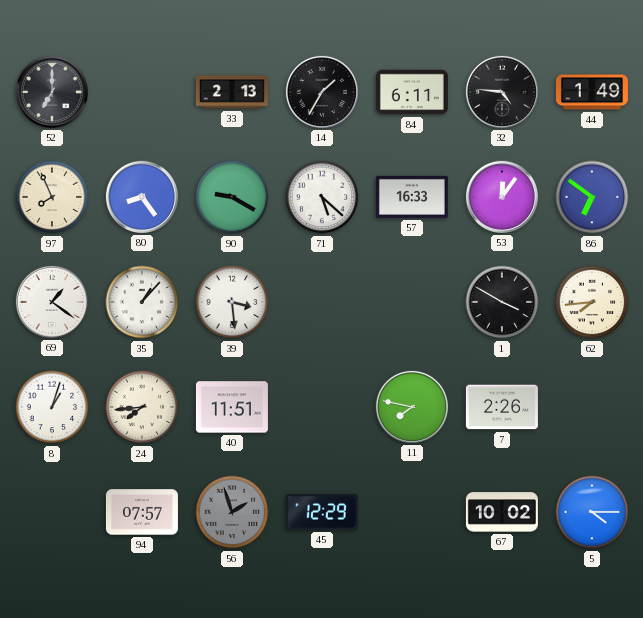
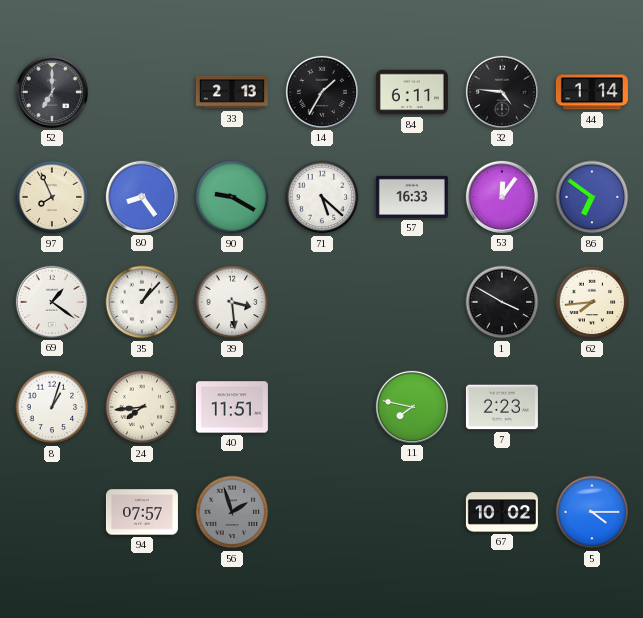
44: 1:49 -> 1:14
7: 2:26 -> 2:23
45: 12:29 -> none
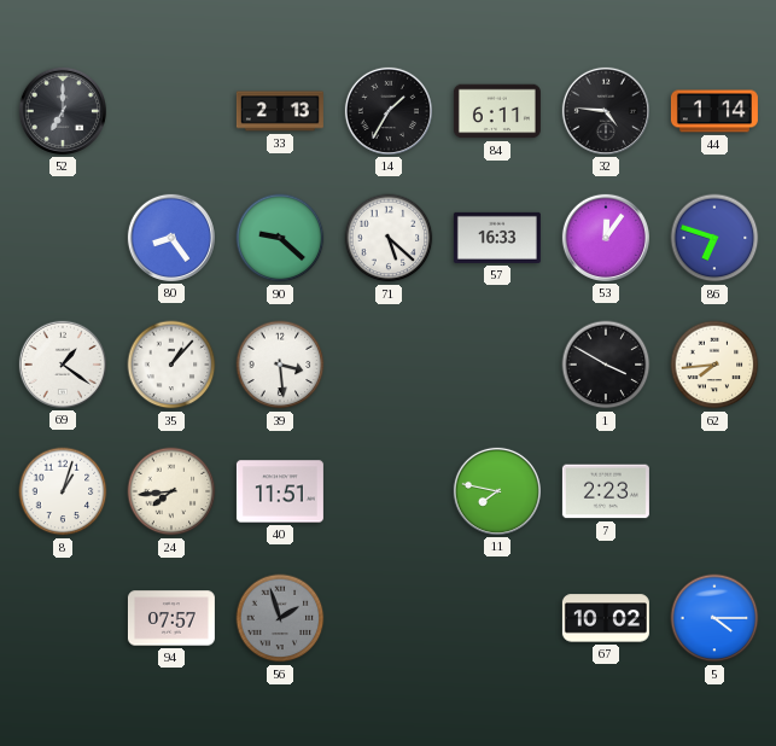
97: 7:56 -> none
90: 9:20 -> 9:22
86: 6:51 -> 6:48
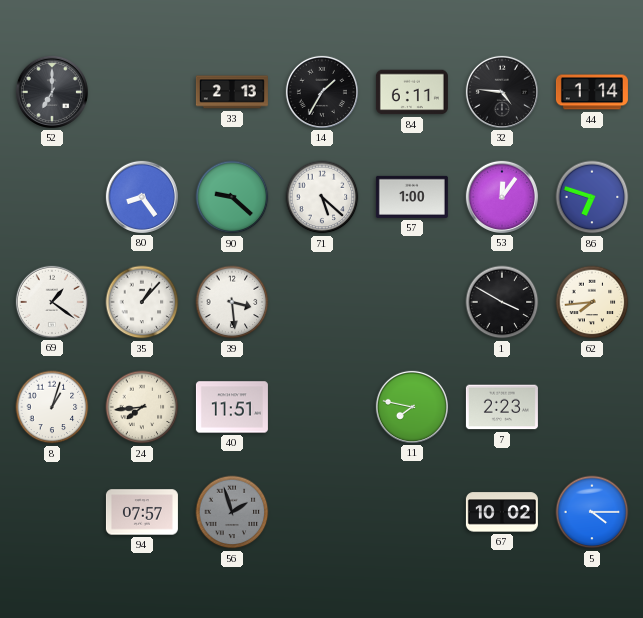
57: 16:33 -> 1:00
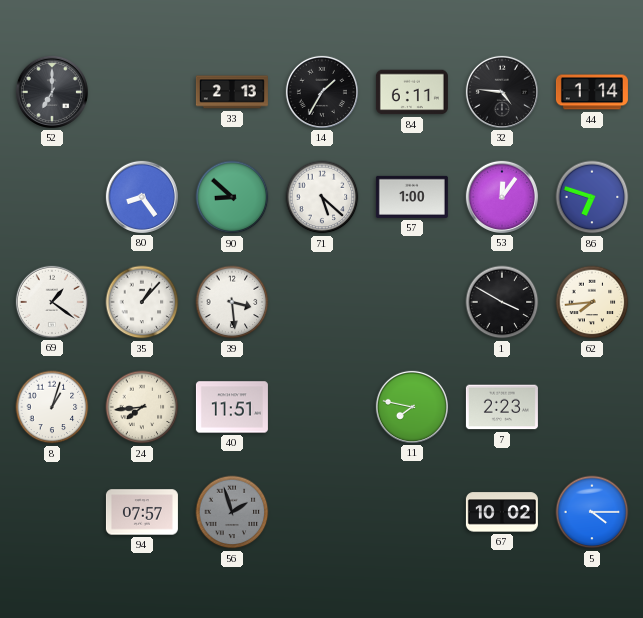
90: 9:22 -> 8:52
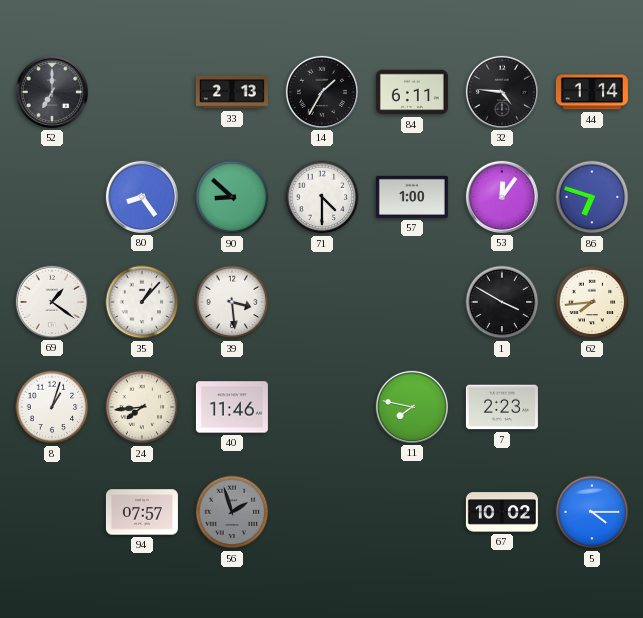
71: 5:22 -> 4:30
40: 11:51 -> 11:46
